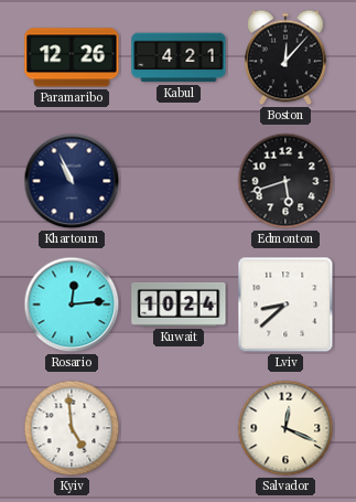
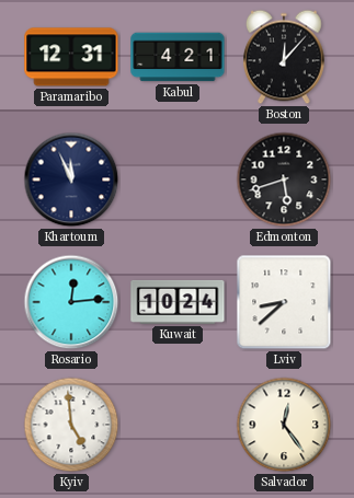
Paramaribo: 12:26 -> 12:31
Khartoum: 10:56 -> 11:56
Salvador: 12:19 -> 12:24
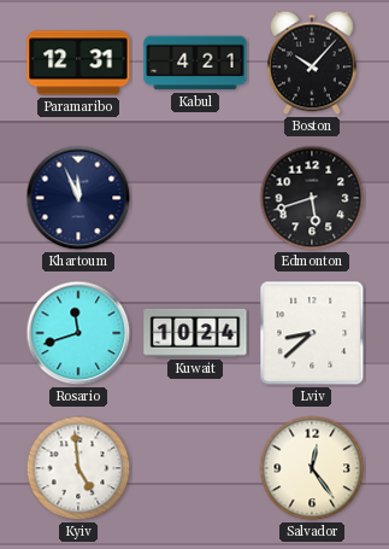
Boston: 12:07 -> 10:07
Rosario: 12:14 -> 11:42
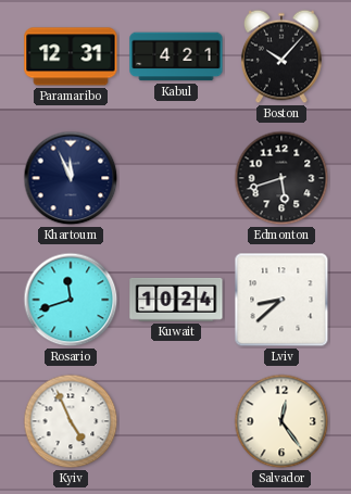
Kyiv: 4:59 -> 4:56
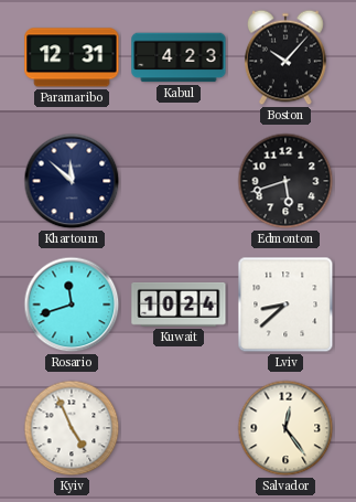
Kabul: 4:21 -> 4:23
Khartoum: 11:56 -> 11:52
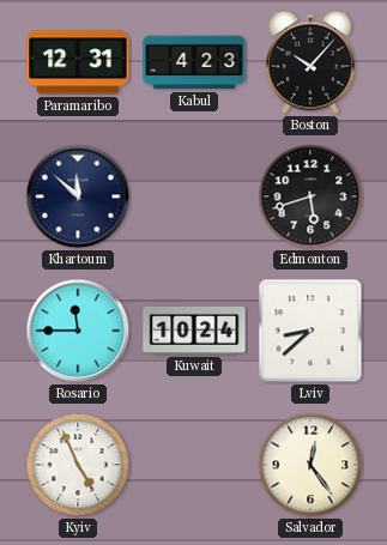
Rosario: 11:42 -> 11:45
